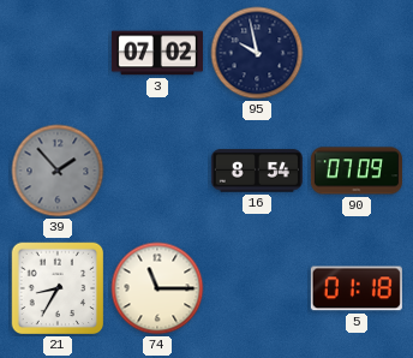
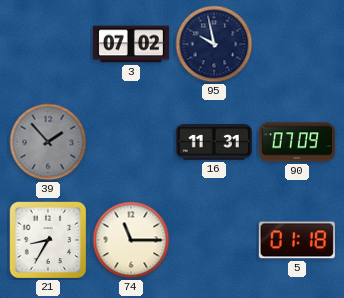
16: 8:54 -> 11:31
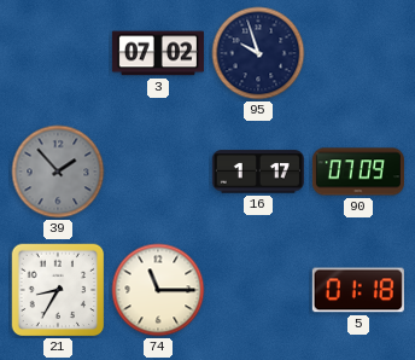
95: 9:58 -> 9:57
16: 11:31 -> 1:17
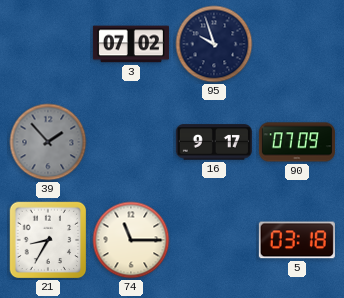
16: 1:17 -> 9:17
5: 01:18 -> 03:18
